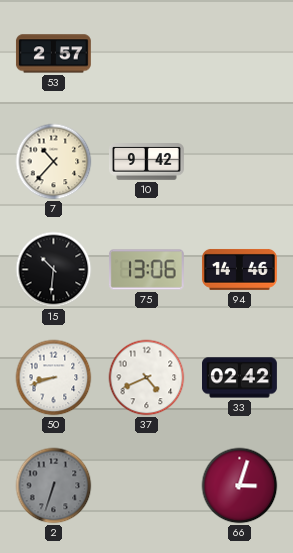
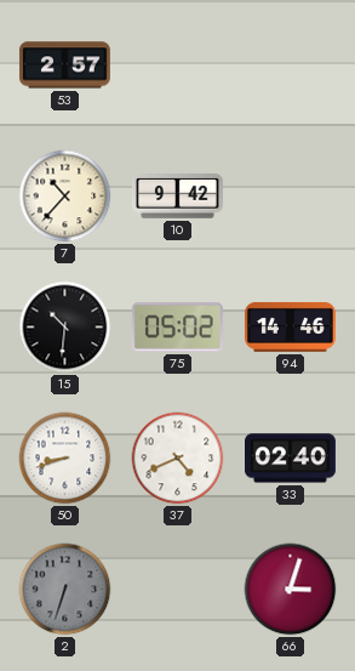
75: 13:06 -> 05:02
33: 02:42 -> 02:40
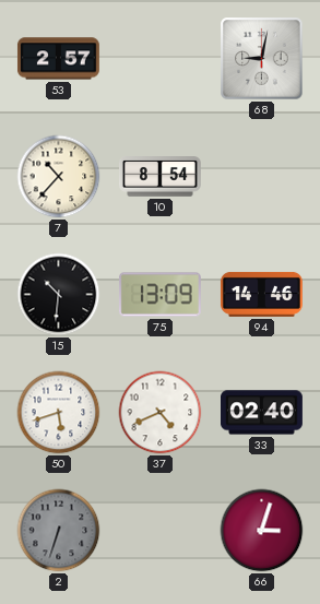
68: none -> 9:02
10: 9:42 -> 8:54
75: 05:02 -> 13:09
50: 8:42 -> 5:42
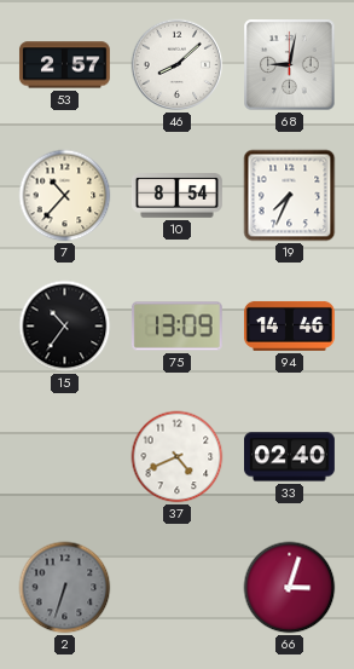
46: none -> 8:08
19: none -> 7:34
15: 10:31 -> 10:36
50: 5:42 -> none
